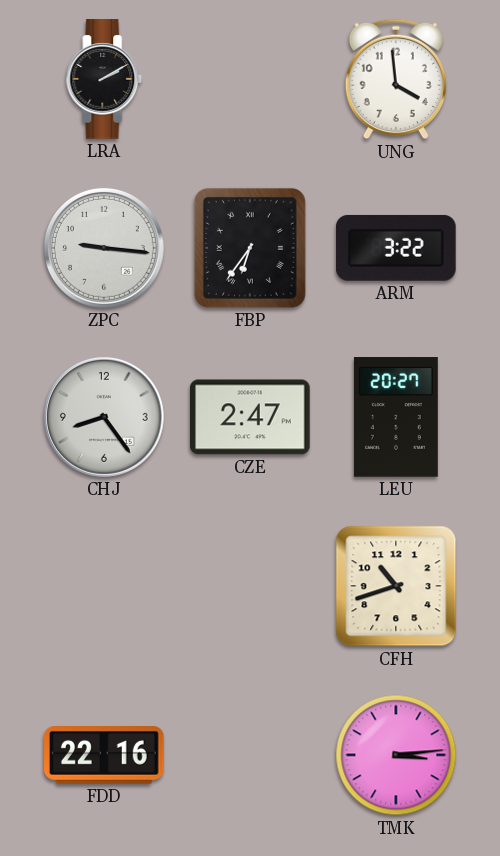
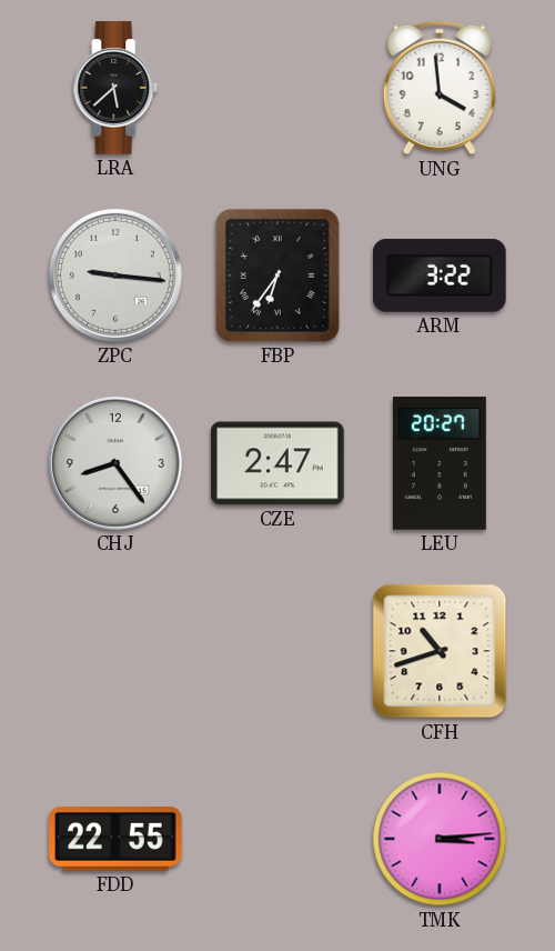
LRA: 2:10 -> 5:38
FDD: 22:16 -> 22:55
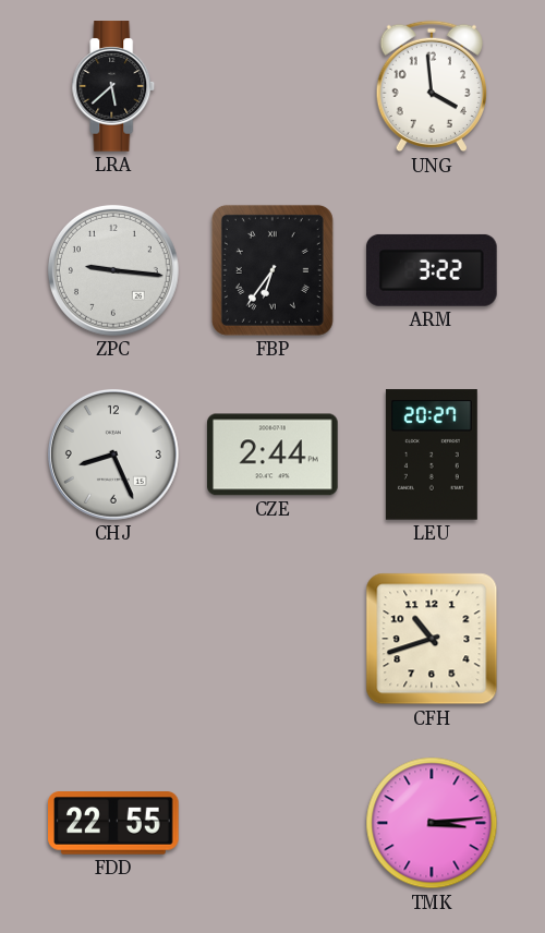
CHJ: 8:24 -> 8:26
CZE: 2:47 -> 2:44
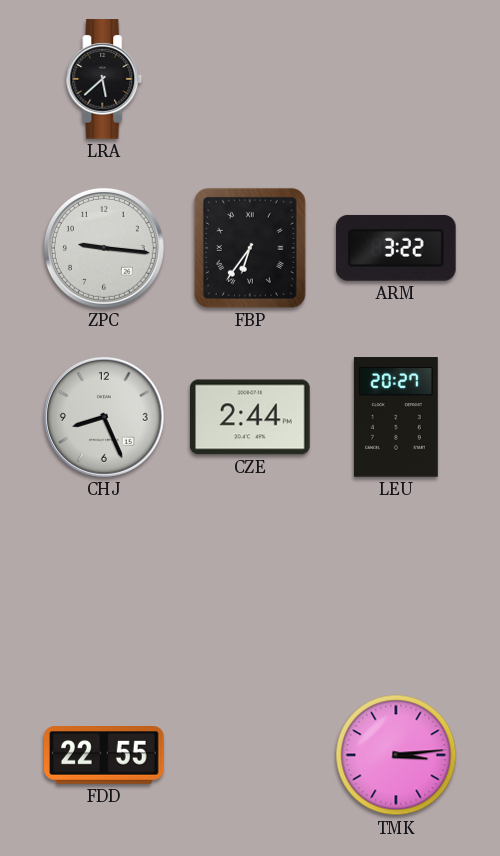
UNG: 3:59 -> none
CFH: 10:42 -> none
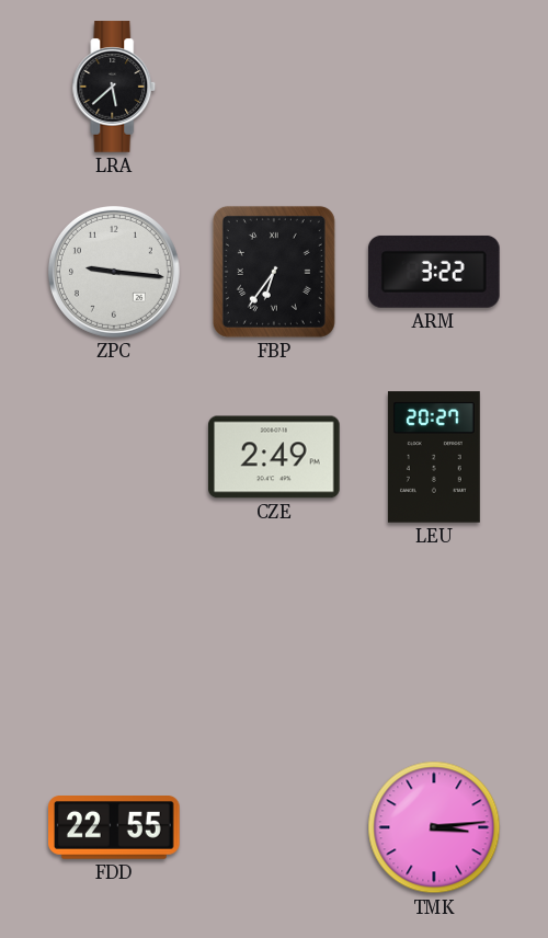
CHJ: 8:26 -> none
CZE: 2:44 -> 2:49
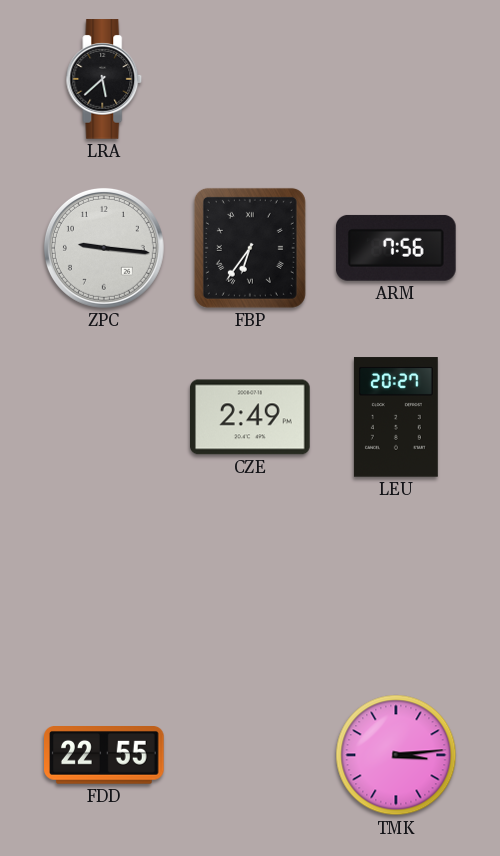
ARM: 3:22 -> 7:56
